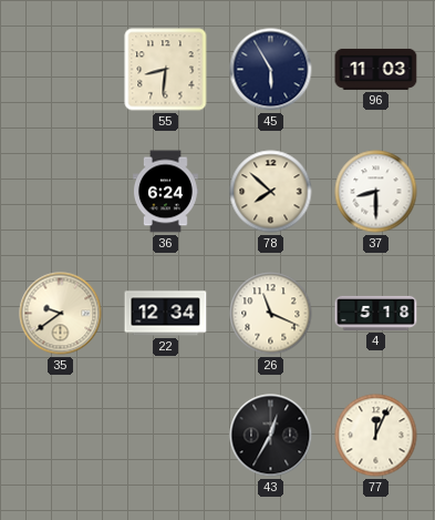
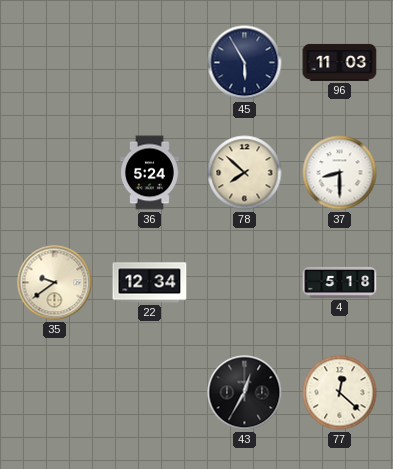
55: 8:31 -> none
36: 6:24 -> 5:24
26: 11:19 -> none
77: 12:04 -> 12:22
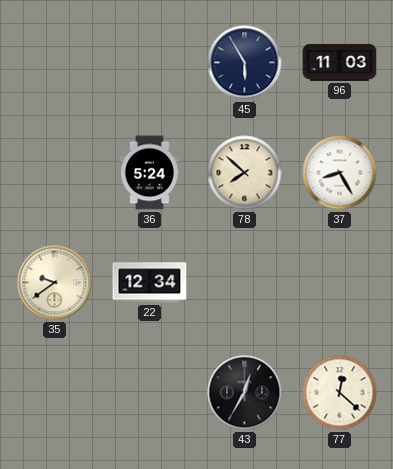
37: 8:30 -> 8:25
4: 5:18 -> none
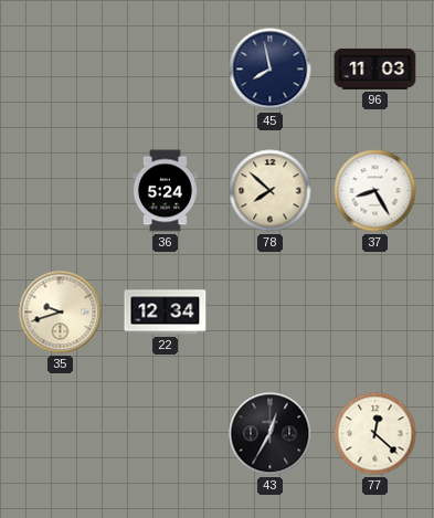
45: 5:55 -> 7:58
35: 9:39 -> 9:42
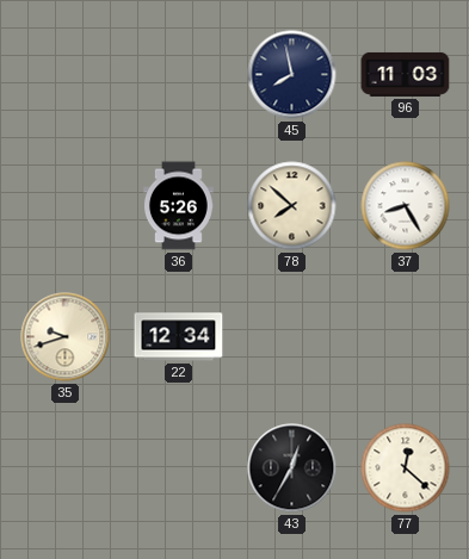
36: 5:24 -> 5:26
